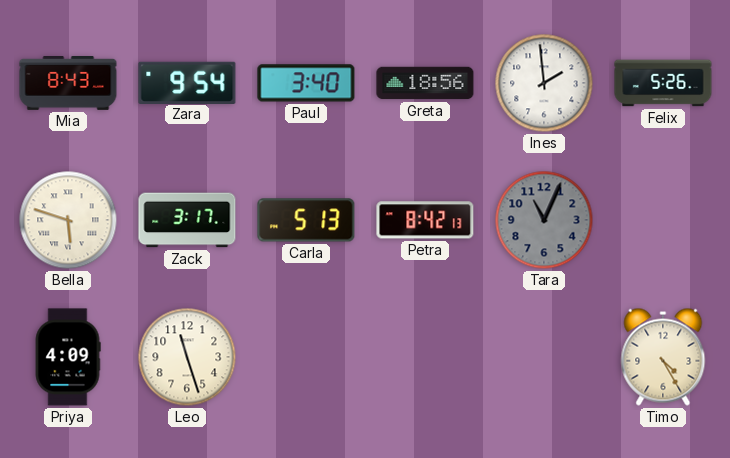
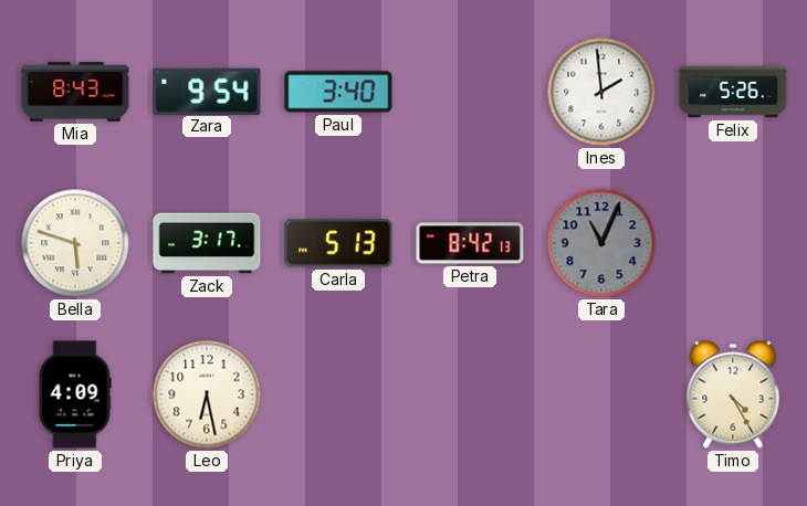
Greta: 18:56 -> none
Leo: 11:27 -> 6:28
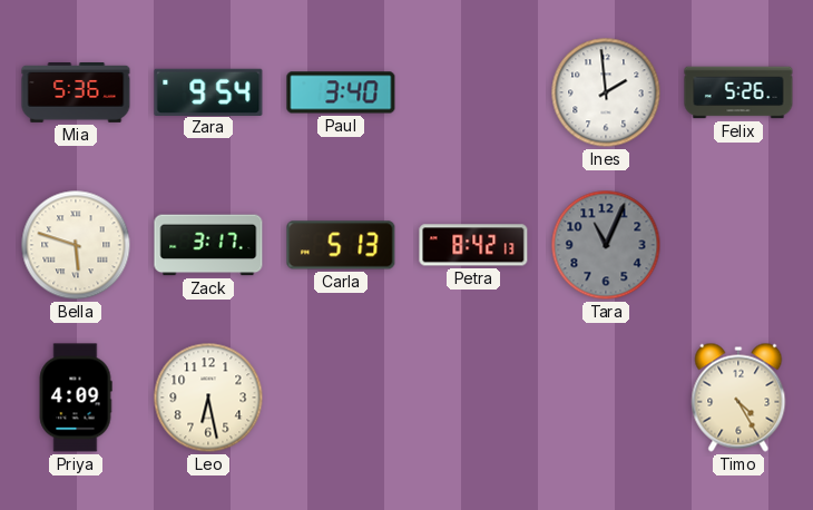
Mia: 8:43 -> 5:36
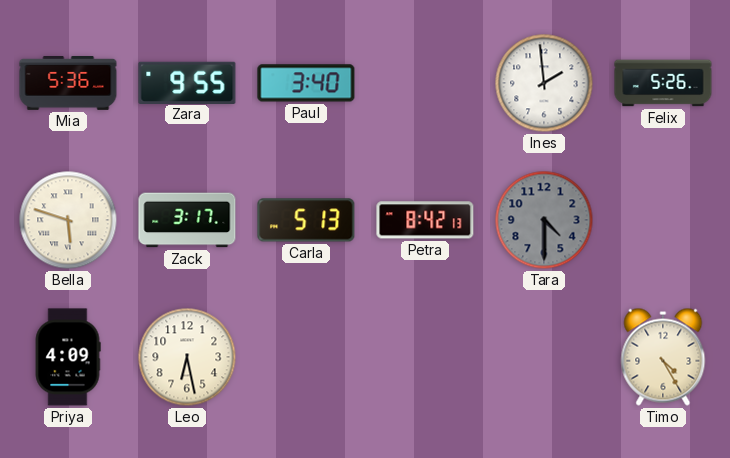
Zara: 9:54 -> 9:55
Tara: 11:04 -> 4:30
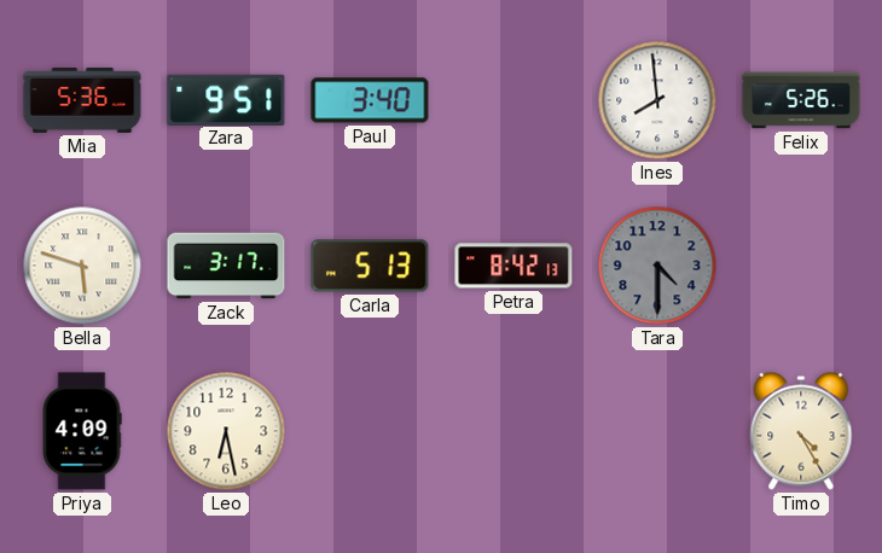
Zara: 9:55 -> 9:51
Ines: 1:59 -> 7:59
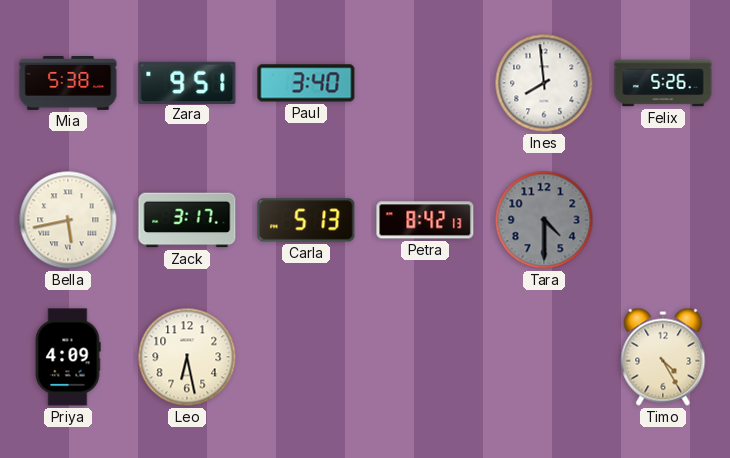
Mia: 5:36 -> 5:38
Bella: 5:48 -> 5:43
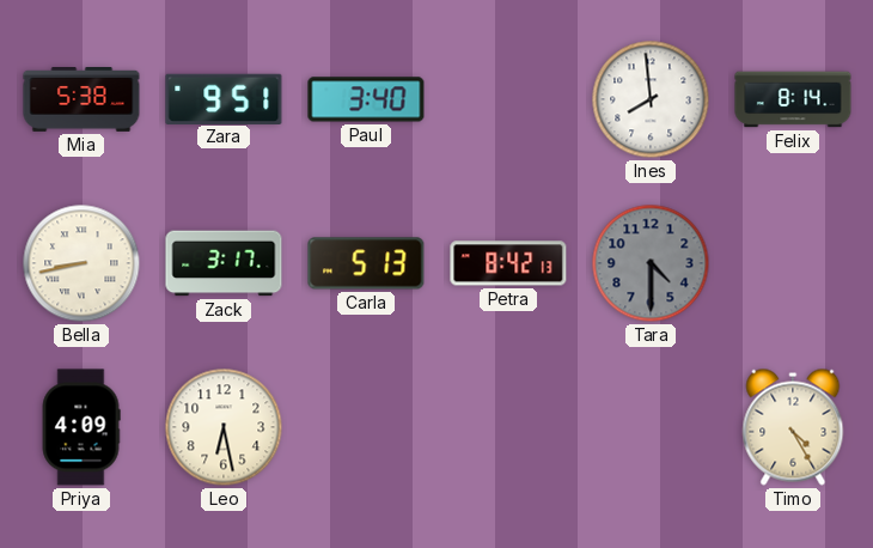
Felix: 5:26 -> 8:14
Bella: 5:43 -> 8:43
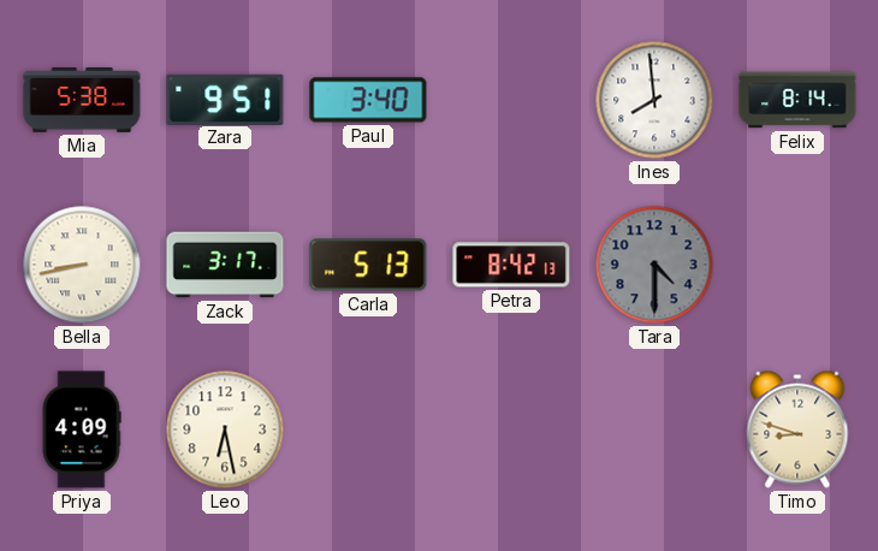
Timo: 4:25 -> 8:48
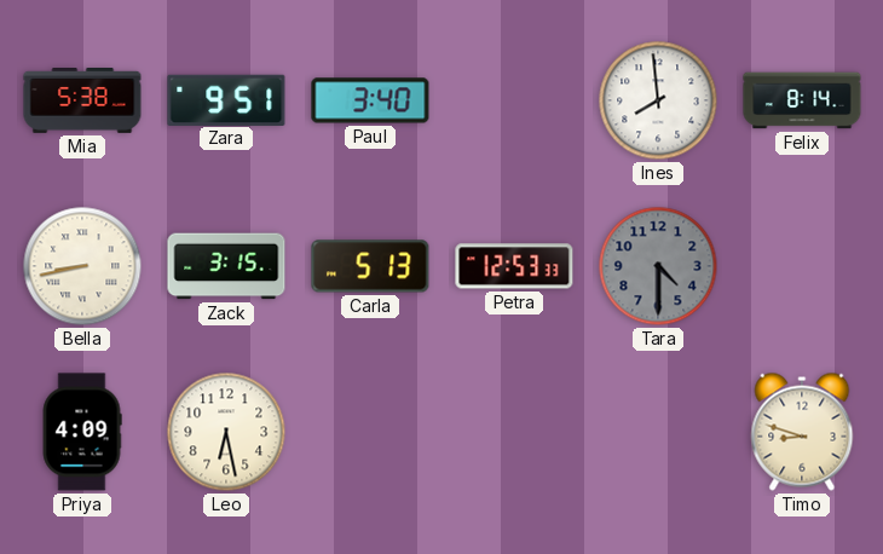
Zack: 3:17 -> 3:15
Petra: 8:42 -> 12:53
